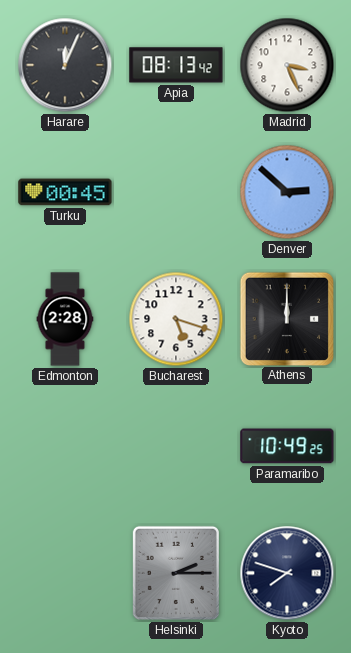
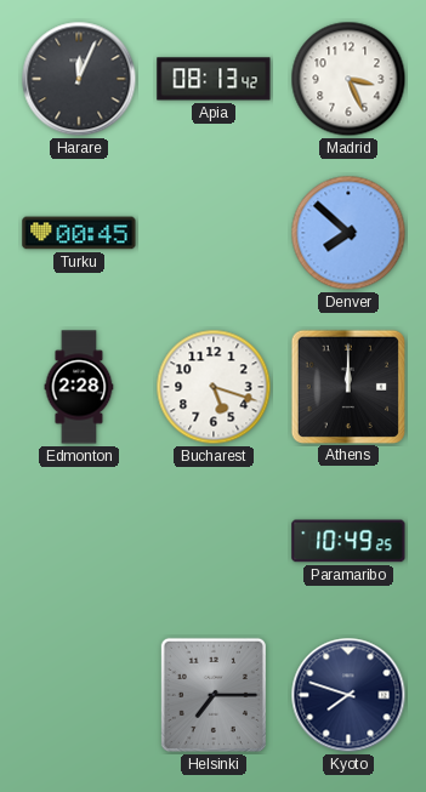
Denver: 2:52 -> 7:52
Helsinki: 2:15 -> 7:15
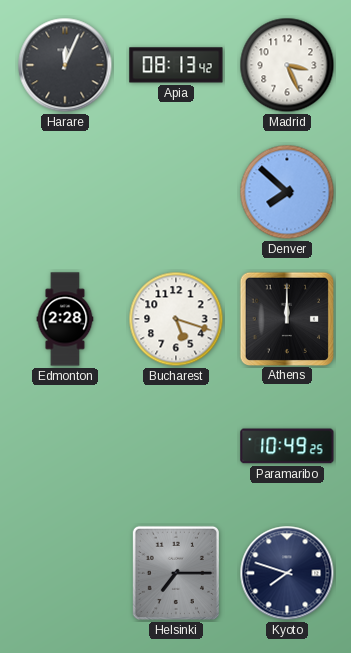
Turku: 00:45 -> none
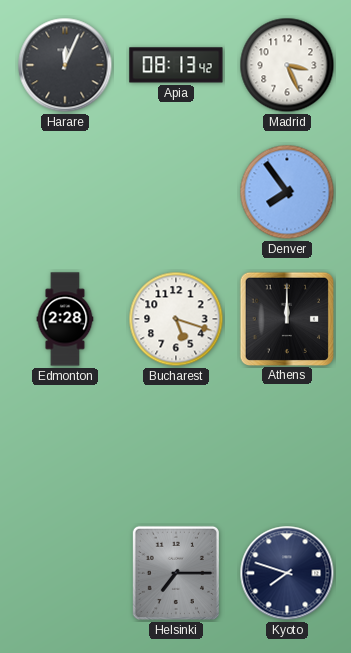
Denver: 7:52 -> 7:54
Paramaribo: 10:49 -> none
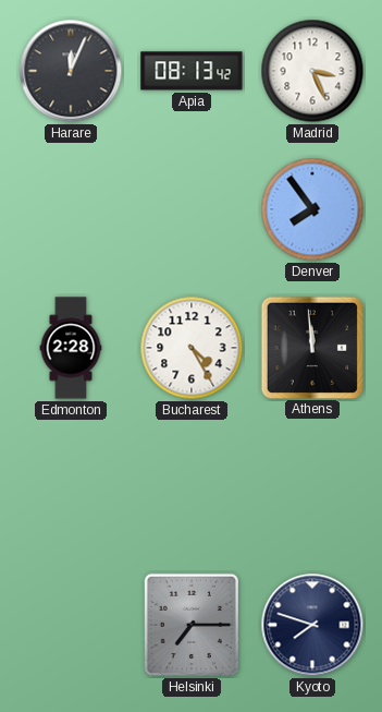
Bucharest: 5:18 -> 4:25
Athens: 12:00 -> 11:59
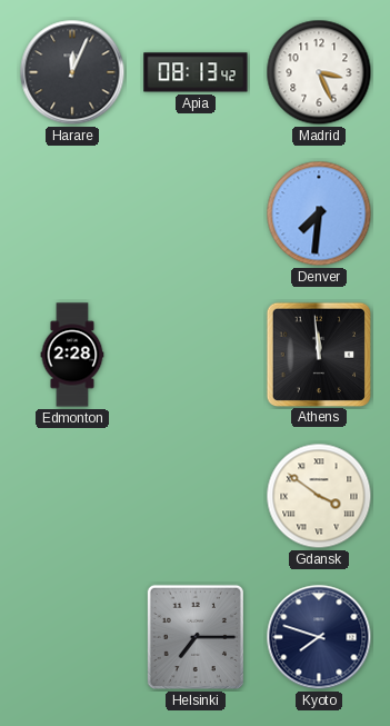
Denver: 7:54 -> 7:31
Bucharest: 4:25 -> none
Gdansk: none -> 3:51
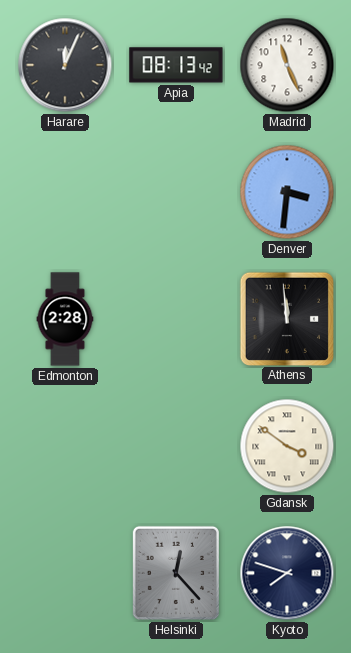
Madrid: 3:26 -> 11:26
Denver: 7:31 -> 3:31
Helsinki: 7:15 -> 12:23
